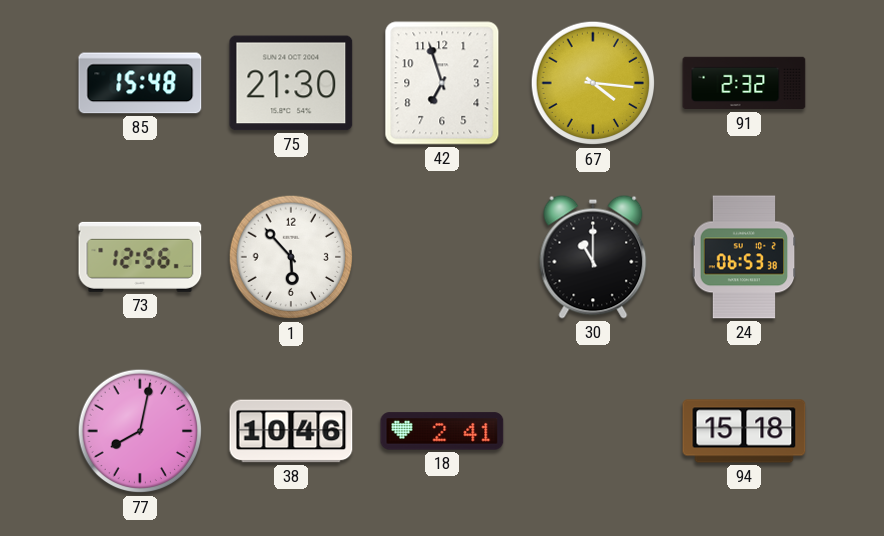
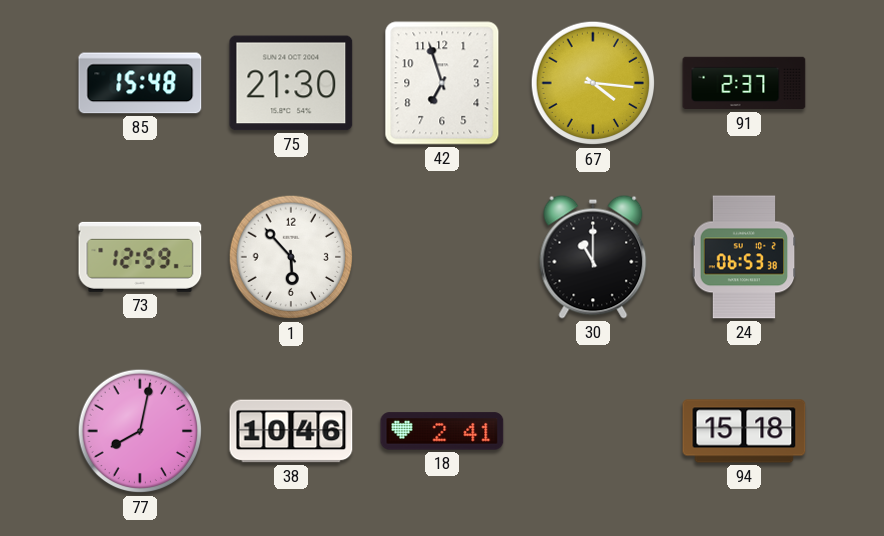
91: 2:32 -> 2:37
73: 12:56 -> 12:59
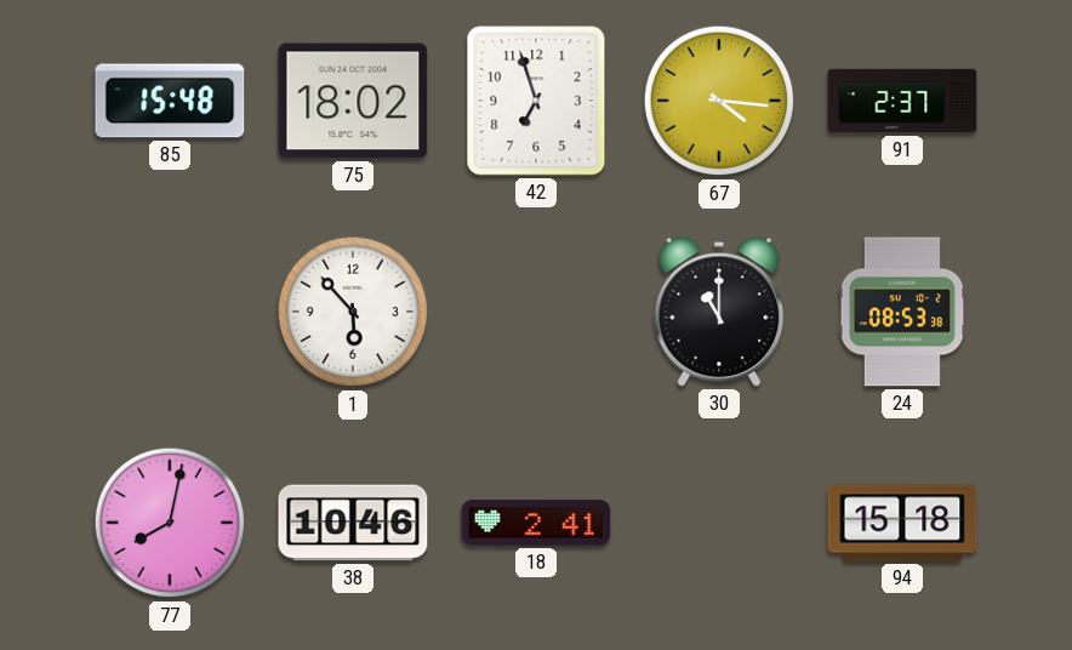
75: 21:30 -> 18:02
73: 12:59 -> none
24: 06:53 -> 08:53
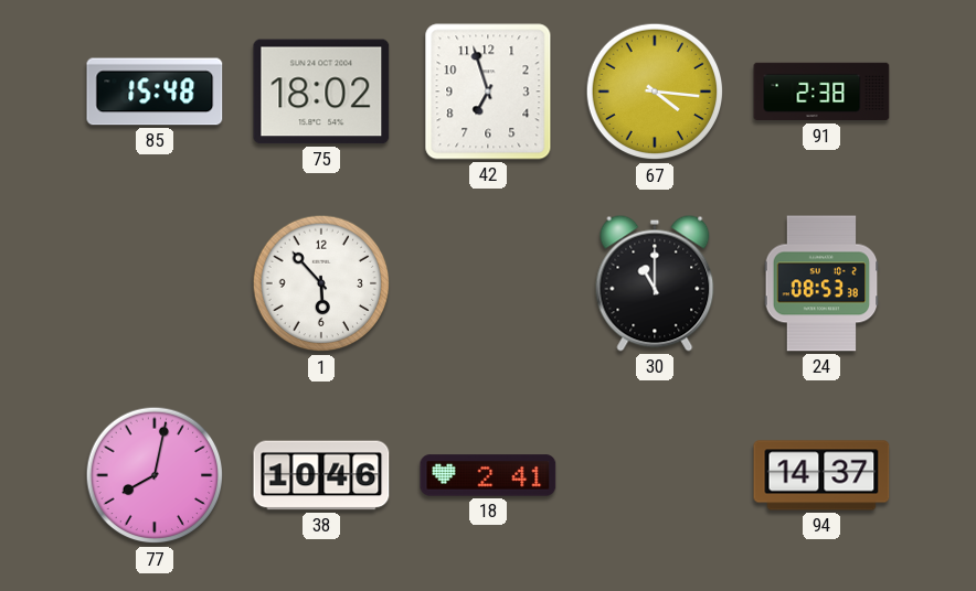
91: 2:37 -> 2:38
94: 15:18 -> 14:37
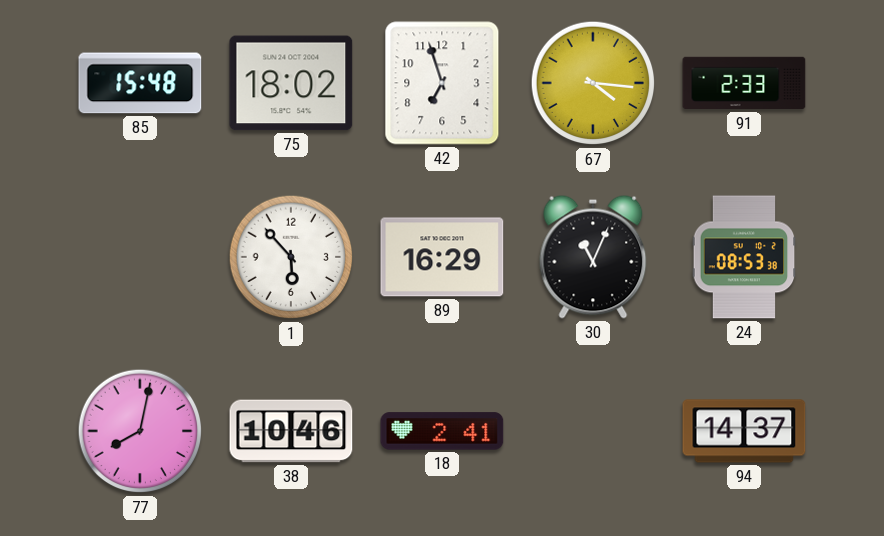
91: 2:38 -> 2:33
89: none -> 16:29
30: 11:00 -> 11:04
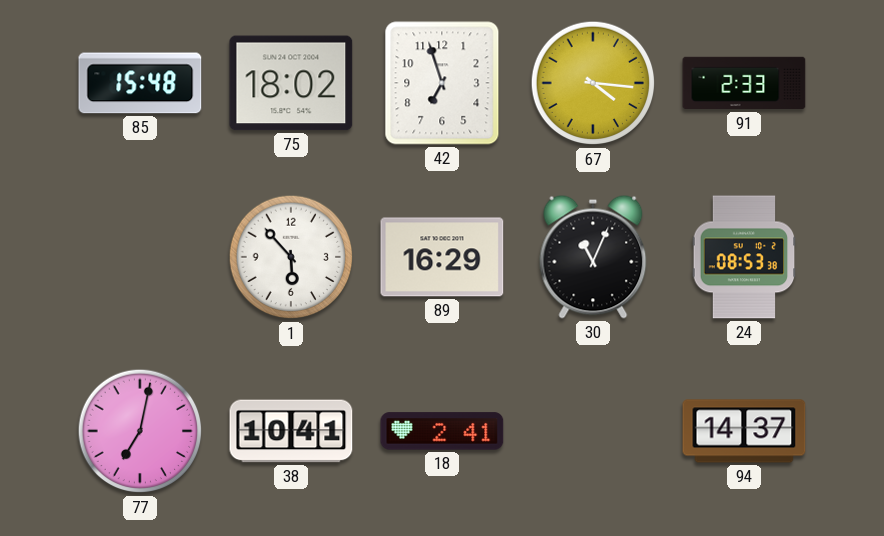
77: 8:02 -> 7:02
38: 10:46 -> 10:41
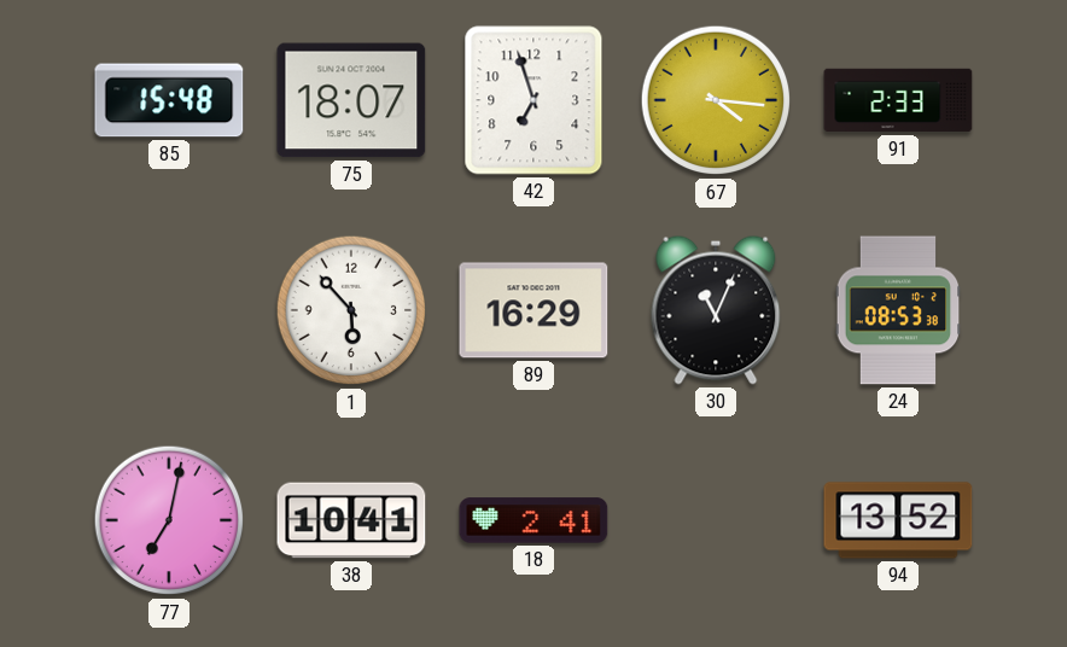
75: 18:02 -> 18:07
94: 14:37 -> 13:52
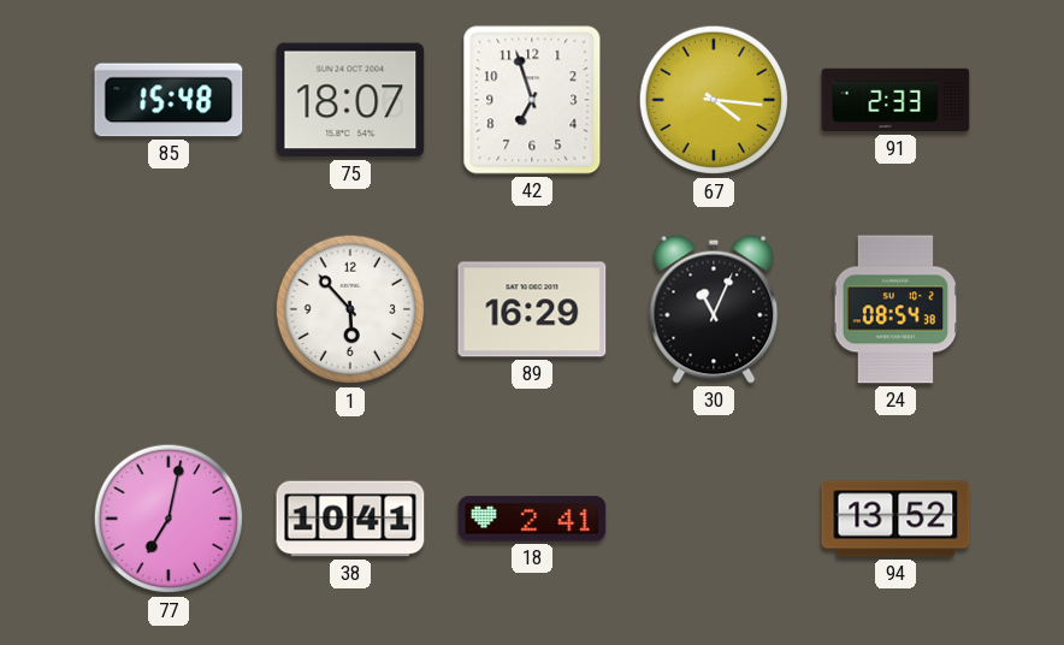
24: 08:53 -> 08:54
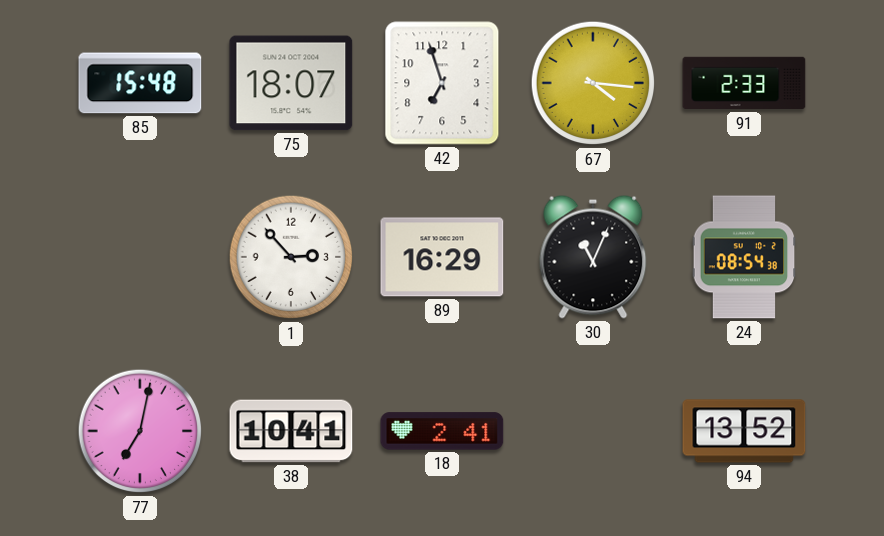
1: 5:53 -> 2:53
